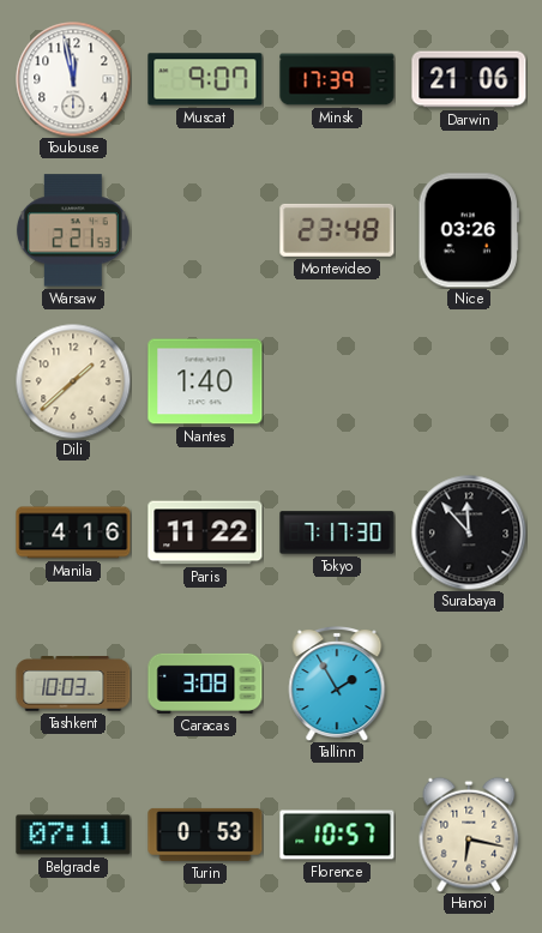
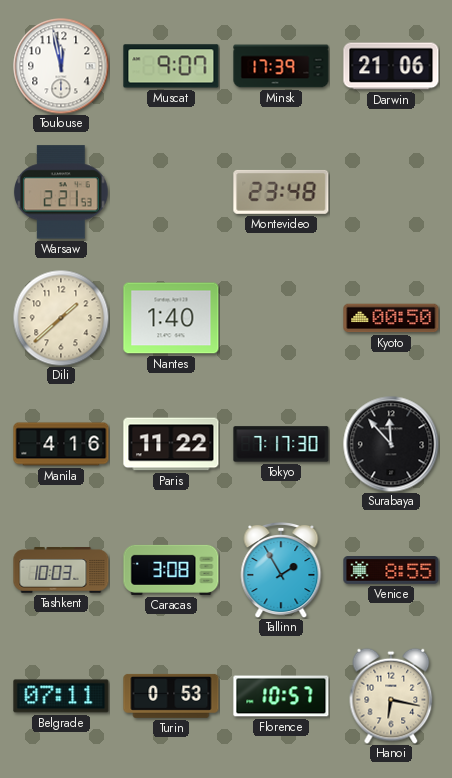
Nice: 03:26 -> none
Kyoto: none -> 00:50
Venice: none -> 8:55
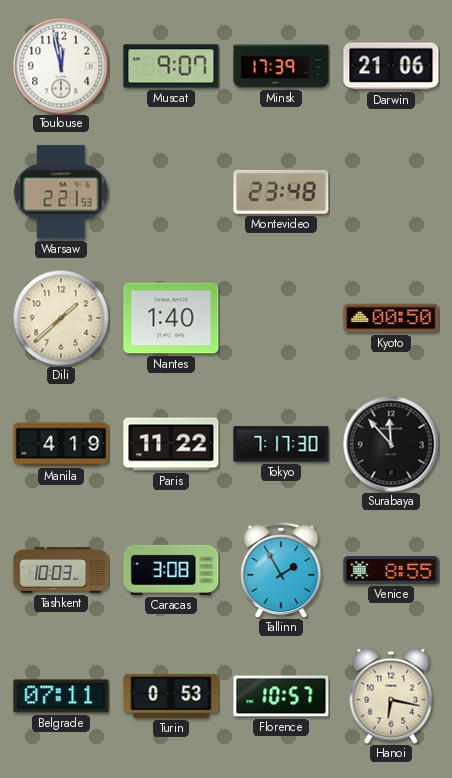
Manila: 4:16 -> 4:19
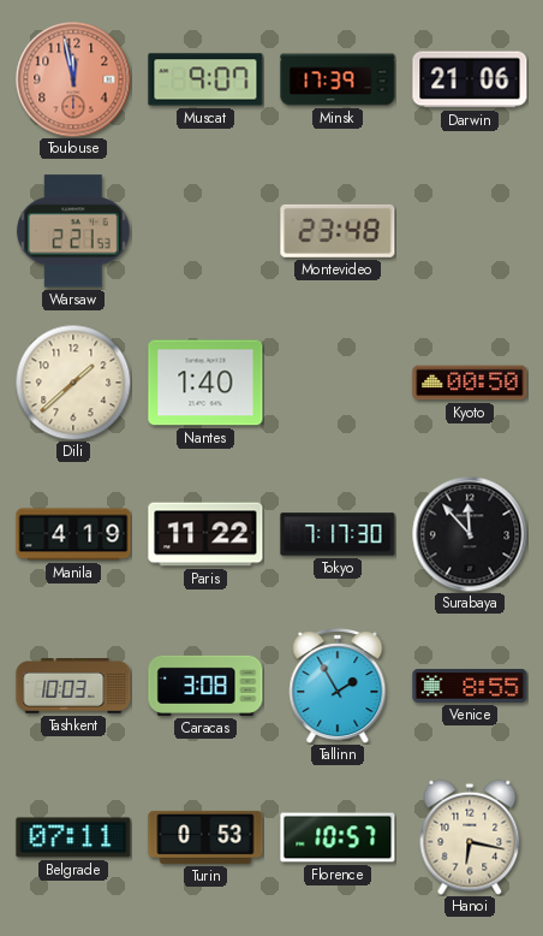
Toulouse dial: white -> salmon
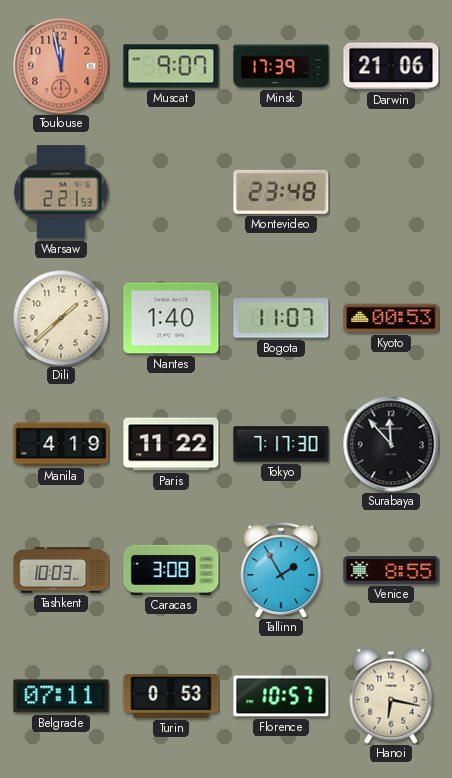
Bogota: none -> 11:07
Kyoto: 00:50 -> 00:53
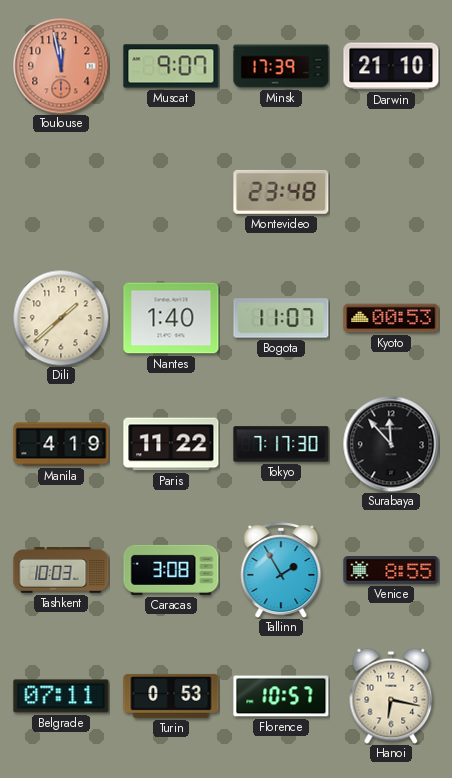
Darwin: 21:06 -> 21:10
Warsaw: 2:21 -> none
